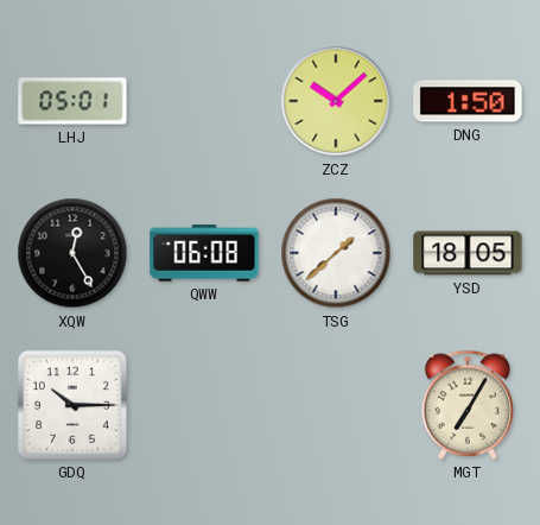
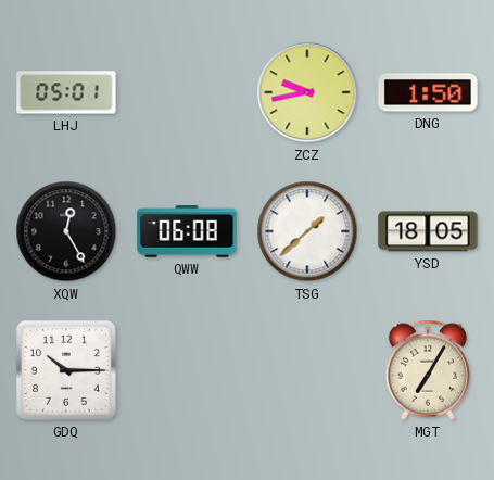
ZCZ: 10:08 -> 9:43
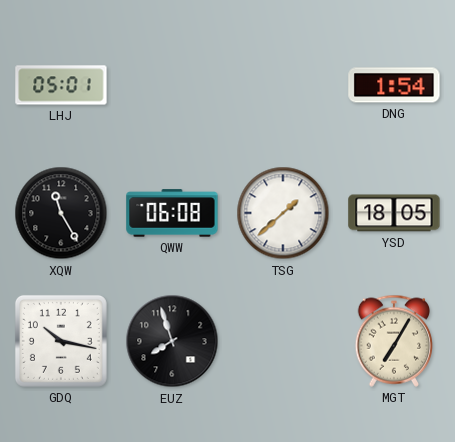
ZCZ: 9:43 -> none
DNG: 1:50 -> 1:54
XQW: 12:25 -> 11:25
GDQ: 10:15 -> 10:17
EUZ: none -> 7:57
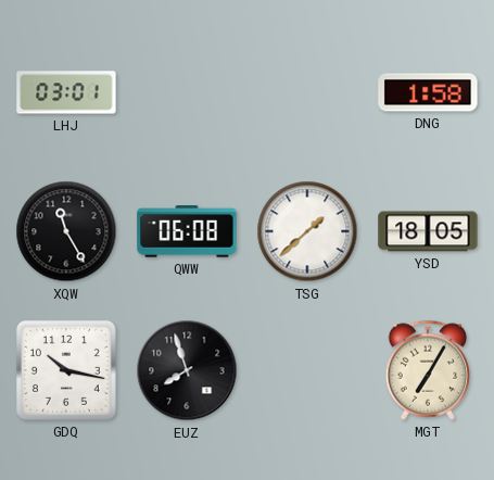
LHJ: 05:01 -> 03:01
DNG: 1:54 -> 1:58
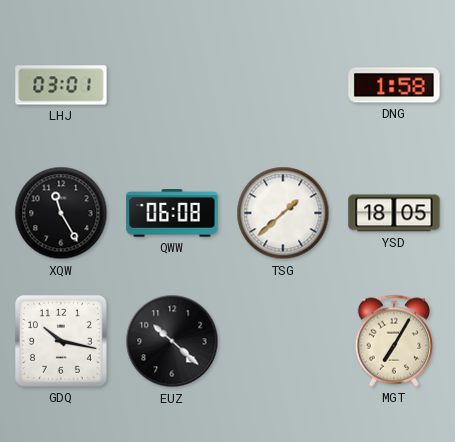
EUZ: 7:57 -> 10:22
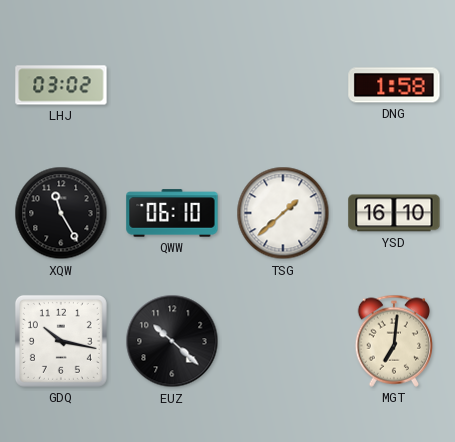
LHJ: 03:01 -> 03:02
QWW: 06:08 -> 06:10
YSD: 18:05 -> 16:10
MGT: 7:05 -> 7:01
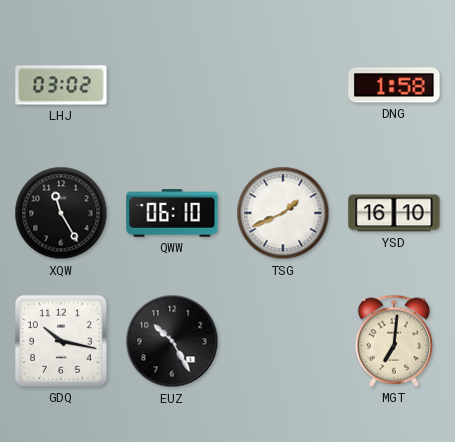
TSG: 1:38 -> 1:41
EUZ: 10:22 -> 10:25
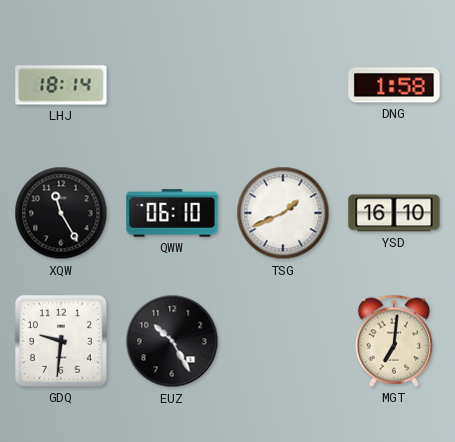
LHJ: 03:02 -> 18:14
GDQ: 10:17 -> 9:31
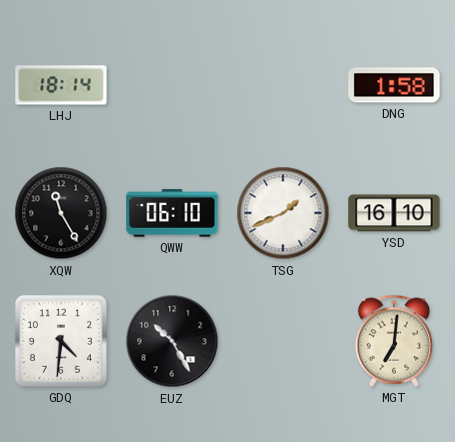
GDQ: 9:31 -> 4:31
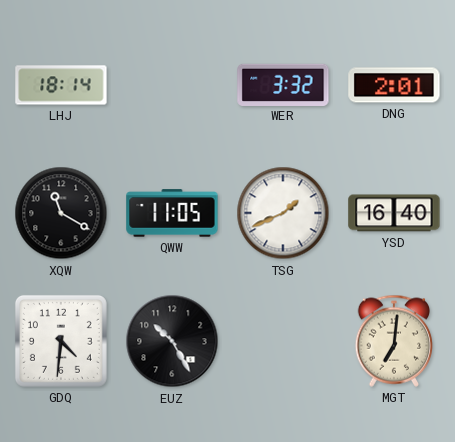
WER: none -> 3:32
DNG: 1:58 -> 2:01
XQW: 11:25 -> 11:20
QWW: 06:10 -> 11:05
YSD: 16:10 -> 16:40
